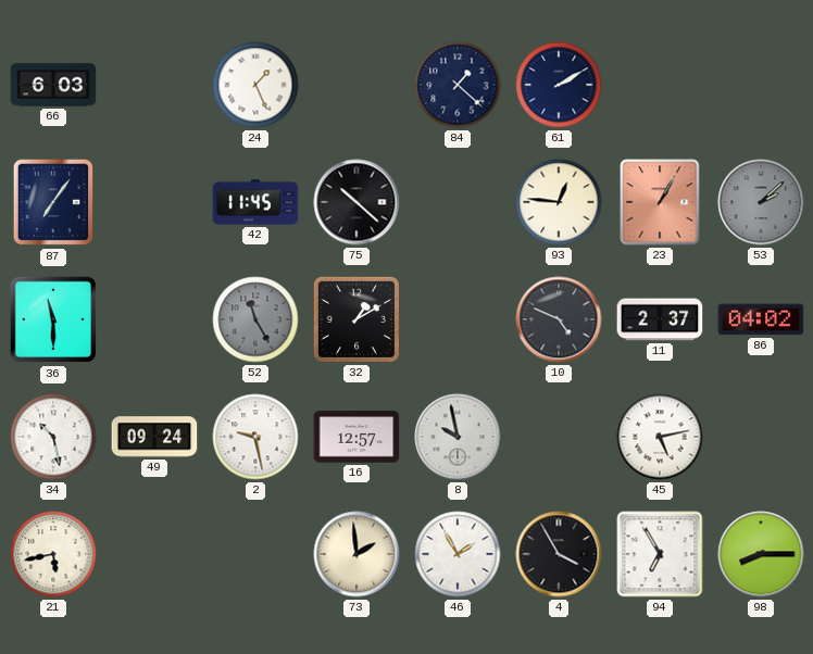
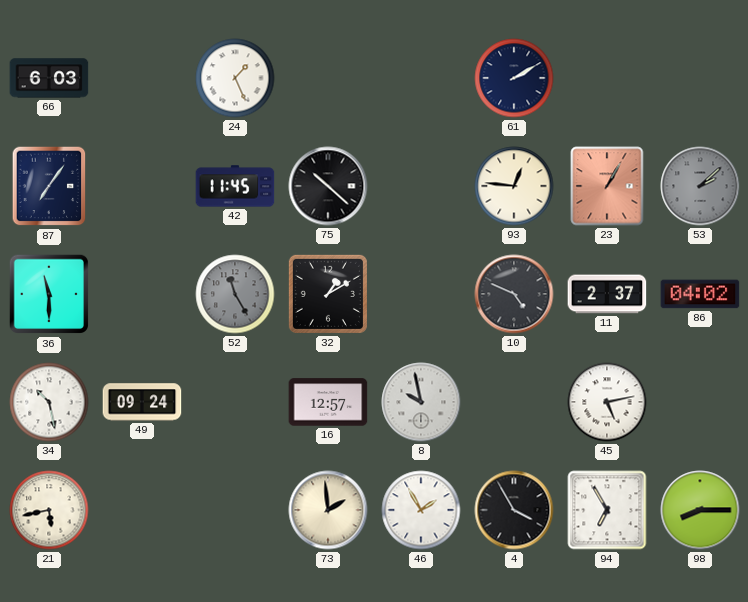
84: 1:22 -> none
2: 9:28 -> none
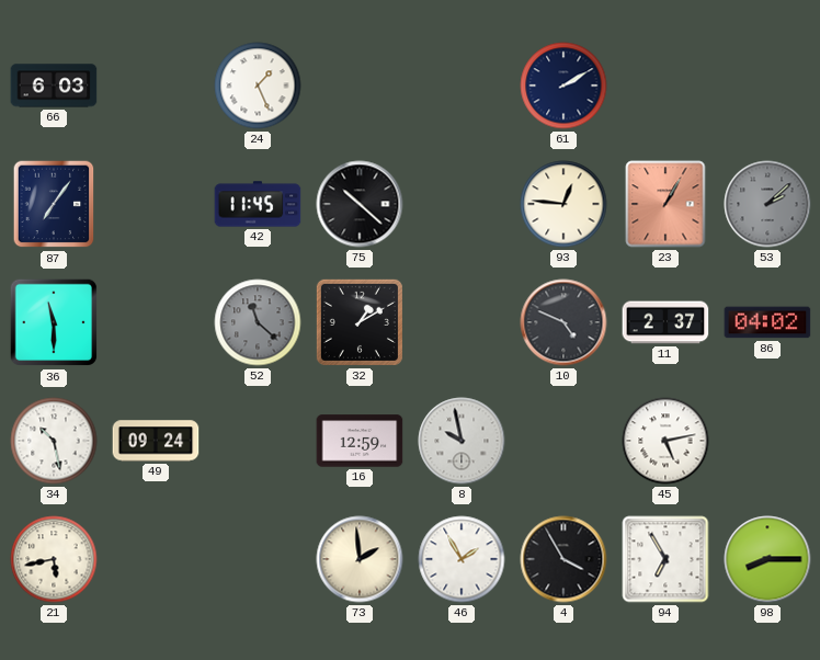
52: 11:25 -> 11:22
16: 12:57 -> 12:59
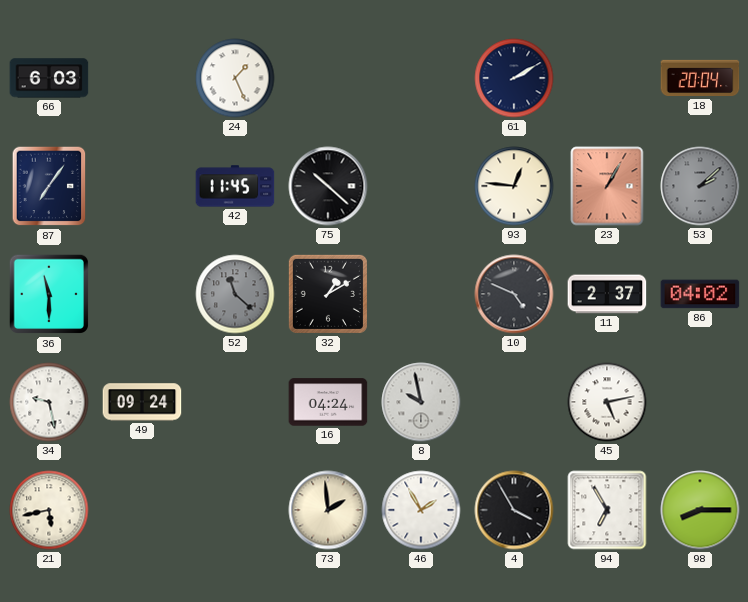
18: none -> 20:04
34: 10:28 -> 9:28
16: 12:59 -> 04:24
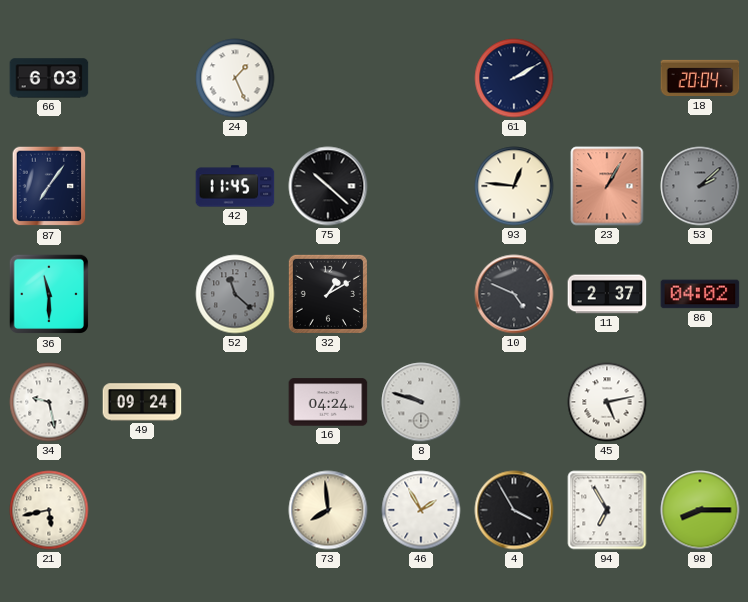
8: 9:58 -> 9:48
73: 1:59 -> 7:59
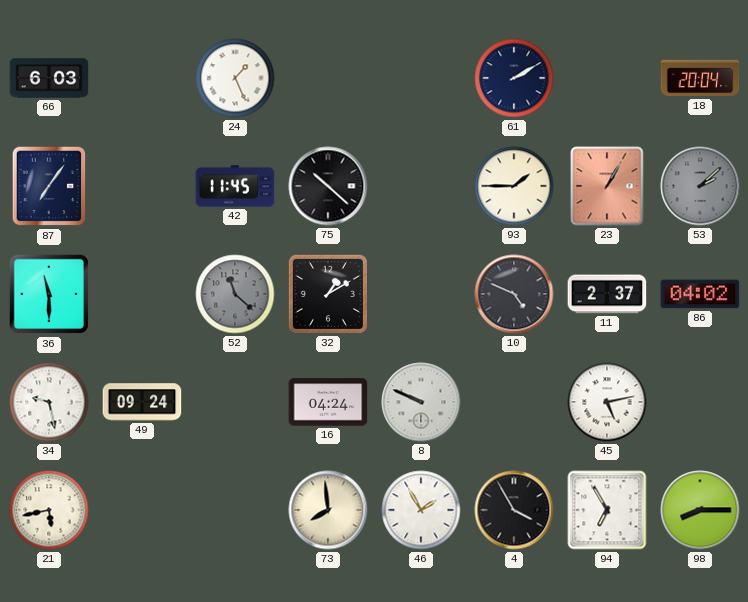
93: 12:46 -> 1:45
8: 9:48 -> 9:49
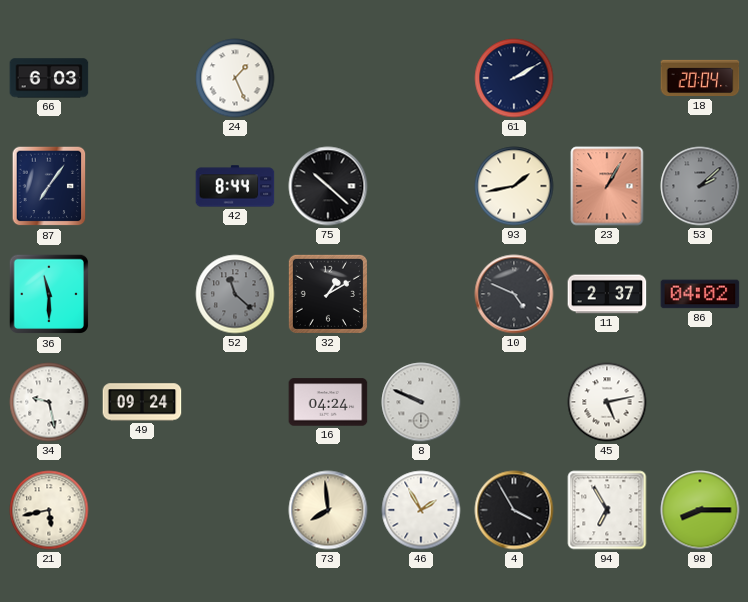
42: 11:45 -> 8:44
93: 1:45 -> 1:43
